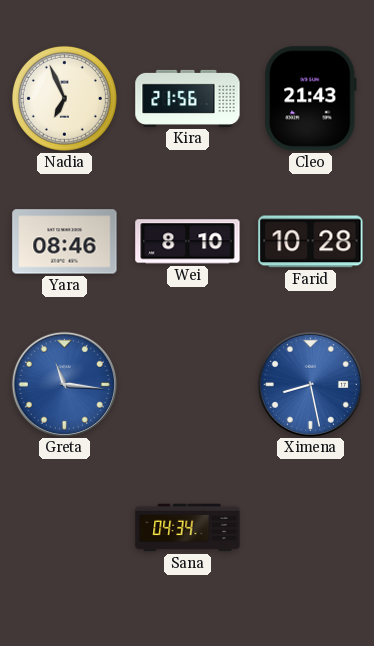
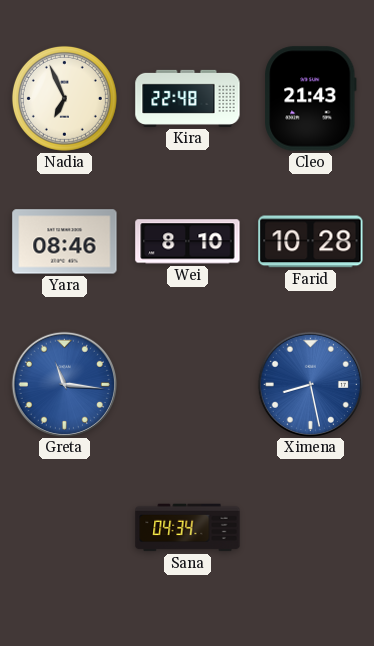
Kira: 21:56 -> 22:48
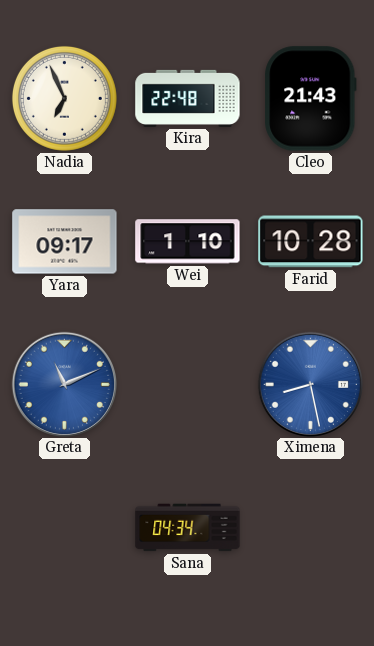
Yara: 08:46 -> 09:17
Wei: 8:10 -> 1:10
Greta: 11:16 -> 11:11
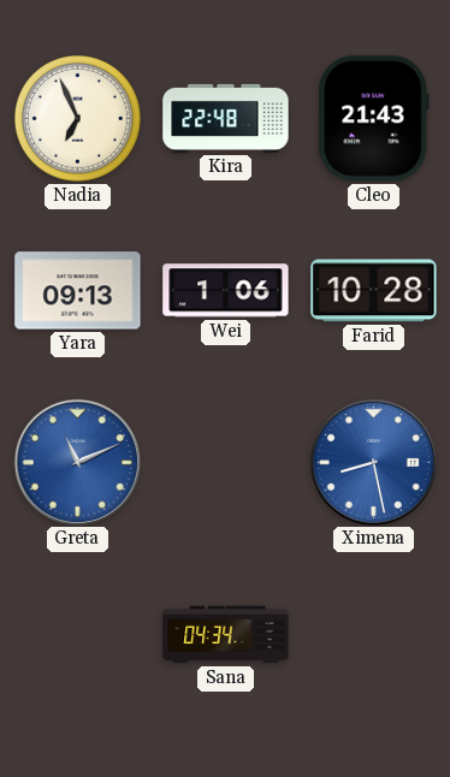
Yara: 09:17 -> 09:13
Wei: 1:10 -> 1:06
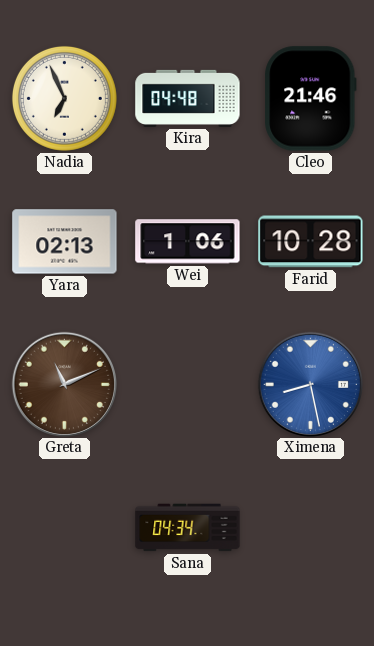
Kira: 22:48 -> 04:48
Cleo: 21:43 -> 21:46
Yara: 09:13 -> 02:13
Greta dial: blue -> brown
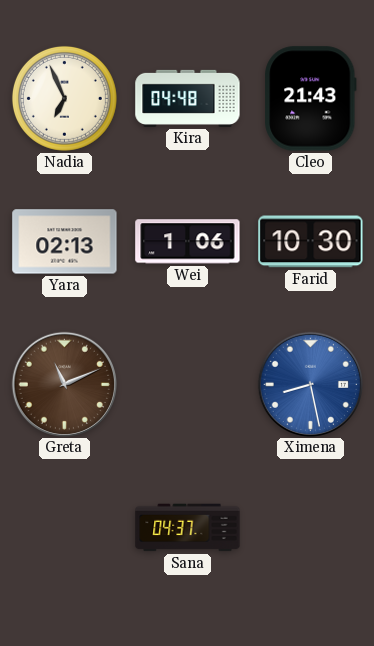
Cleo: 21:46 -> 21:43
Farid: 10:28 -> 10:30
Sana: 04:34 -> 04:37
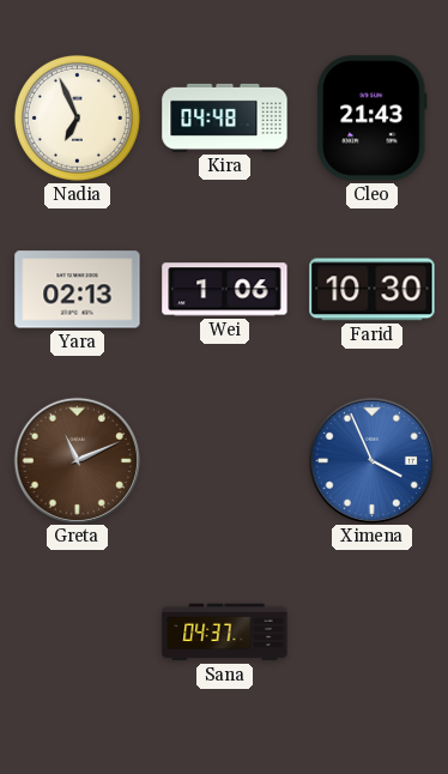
Ximena: 8:28 -> 3:56
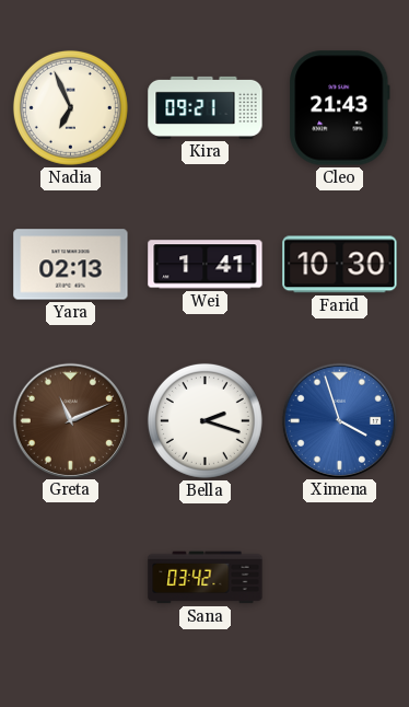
Kira: 04:48 -> 09:21
Wei: 1:06 -> 1:41
Bella: none -> 2:18
Ximena: 3:56 -> 3:57
Sana: 04:37 -> 03:42
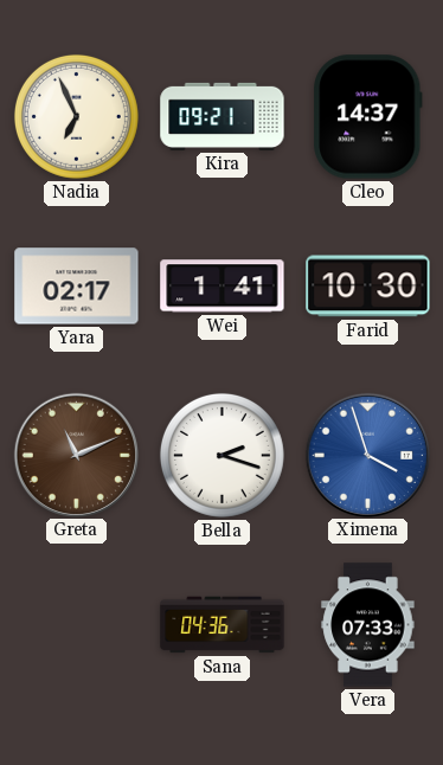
Cleo: 21:43 -> 14:37
Yara: 02:13 -> 02:17
Sana: 03:42 -> 04:36
Vera: none -> 07:33
